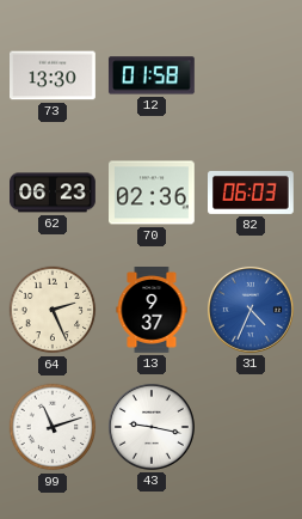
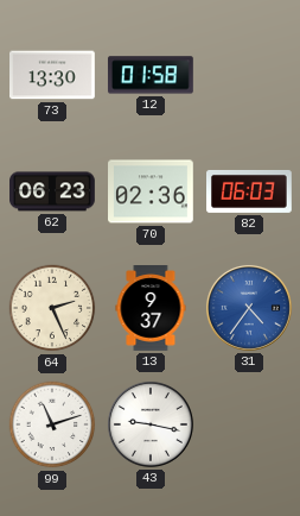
31: 4:34 -> 4:36
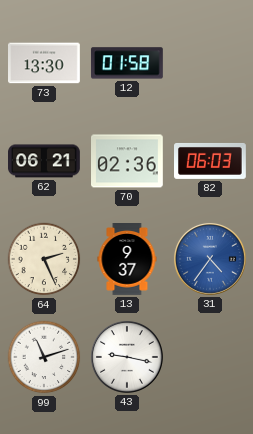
62: 06:23 -> 06:21
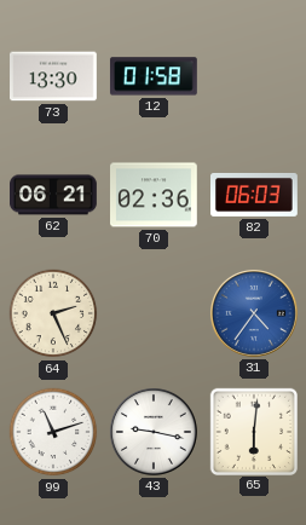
13: 9:37 -> none
65: none -> 6:01
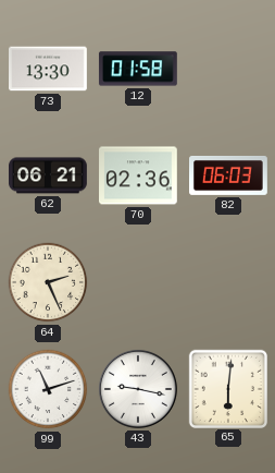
31: 4:36 -> none
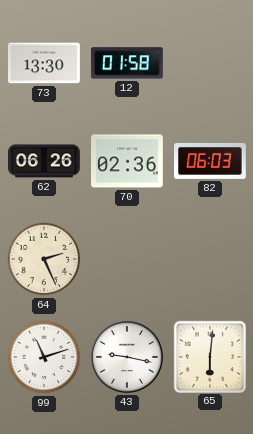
62: 06:21 -> 06:26
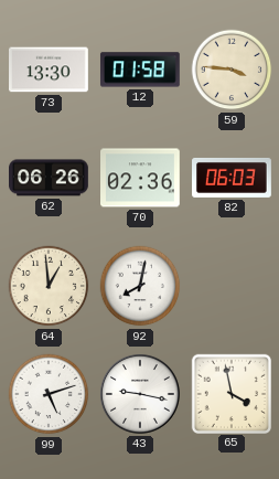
59: none -> 3:46
64: 2:26 -> 12:59
92: none -> 8:02
99: 11:12 -> 5:12
65: 6:01 -> 3:58
